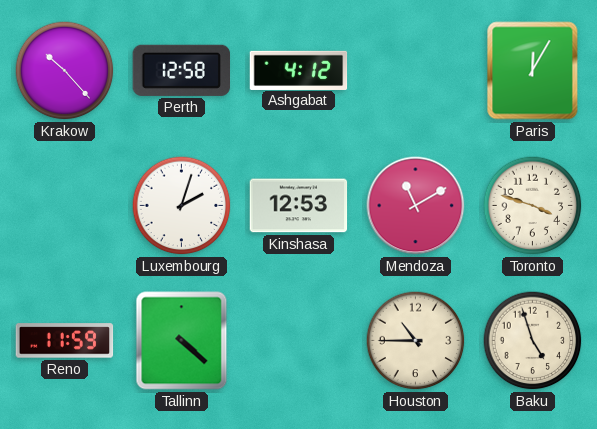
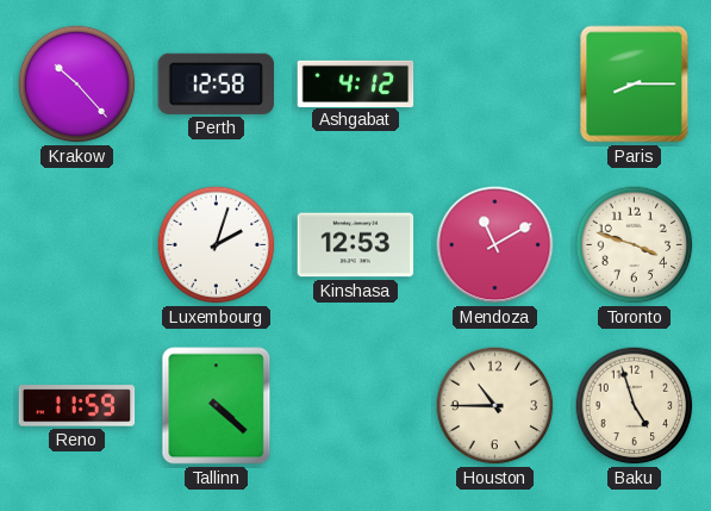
Paris: 12:05 -> 8:15
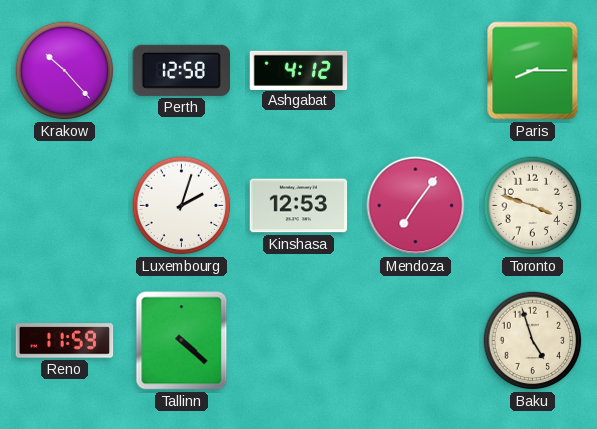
Mendoza: 11:10 -> 7:06
Houston: 10:45 -> none
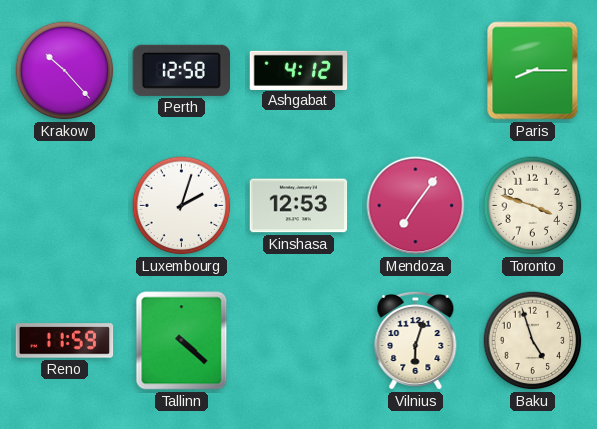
Vilnius: none -> 6:03
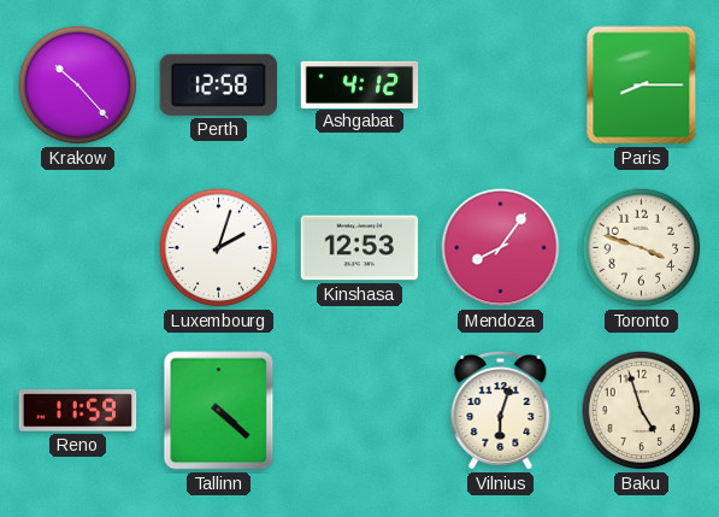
Mendoza: 7:06 -> 8:06
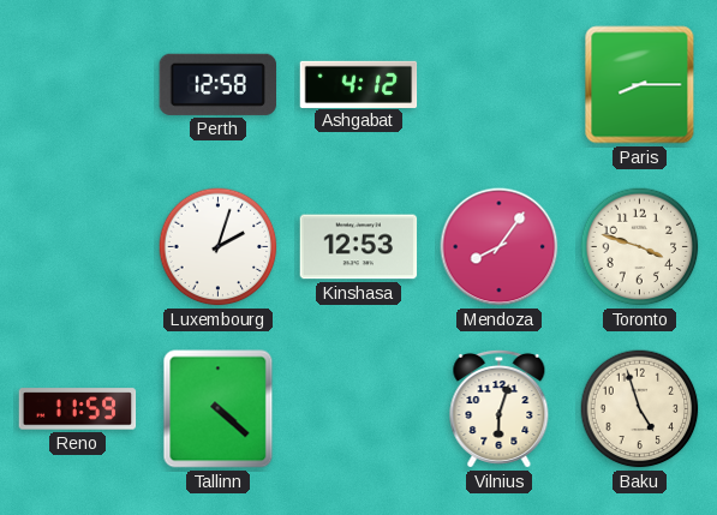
Krakow: 10:23 -> none
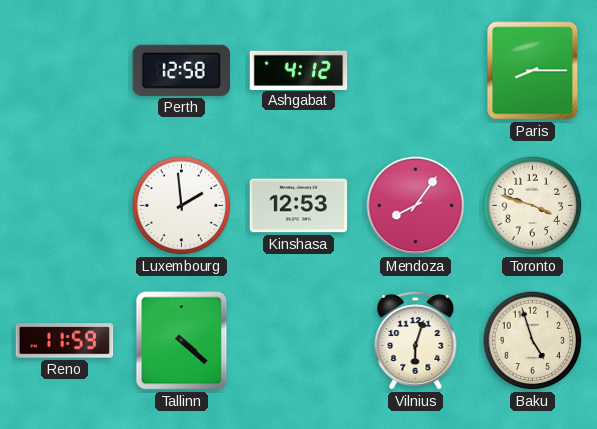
Luxembourg: 2:03 -> 1:59
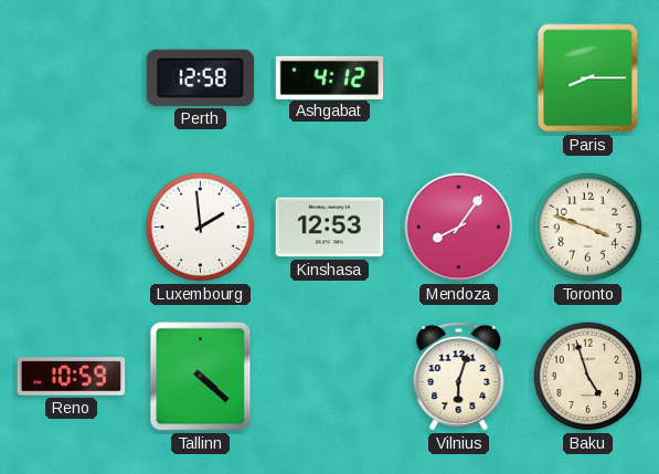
Reno: 11:59 -> 10:59
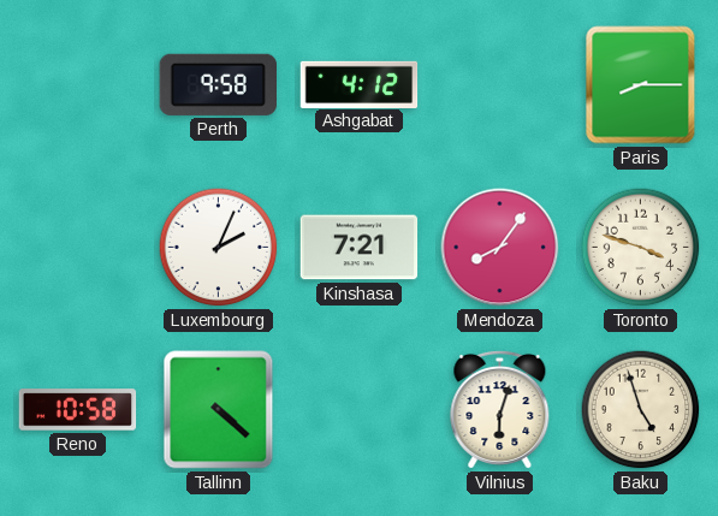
Perth: 12:58 -> 9:58
Luxembourg: 1:59 -> 2:04
Kinshasa: 12:53 -> 7:21
Reno: 10:59 -> 10:58
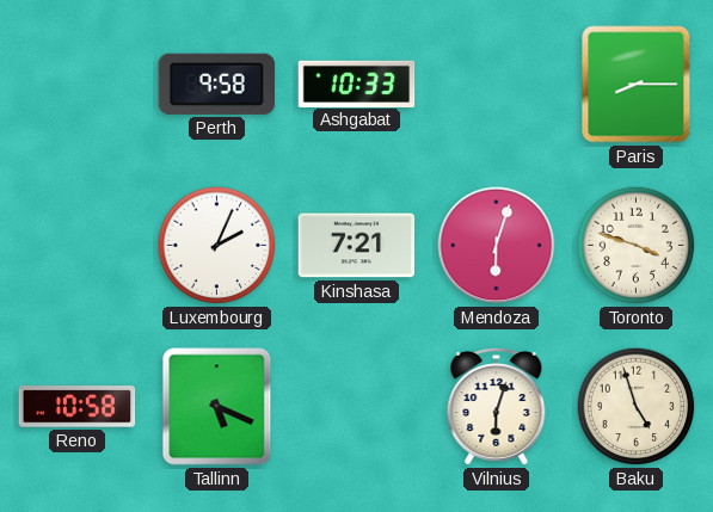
Ashgabat: 4:12 -> 10:33
Mendoza: 8:06 -> 6:03
Tallinn: 4:22 -> 5:19
